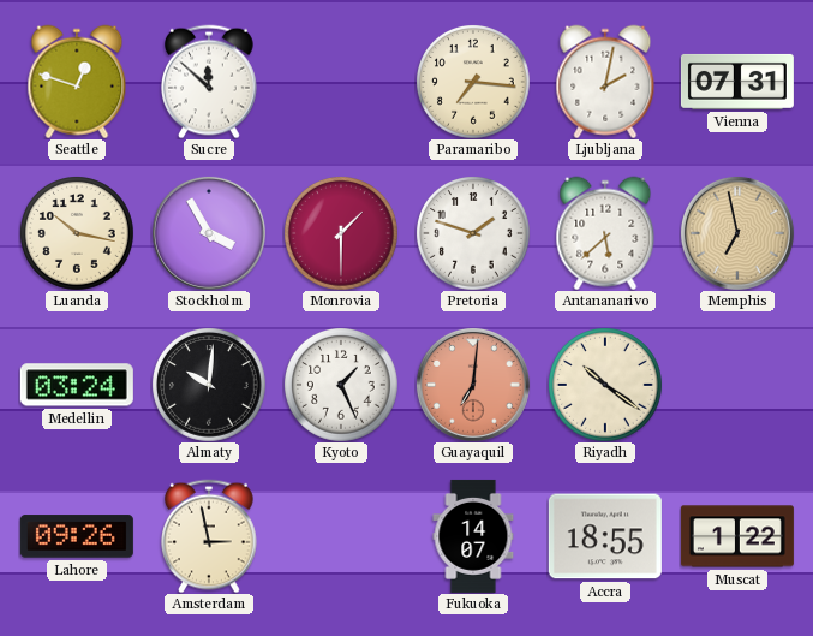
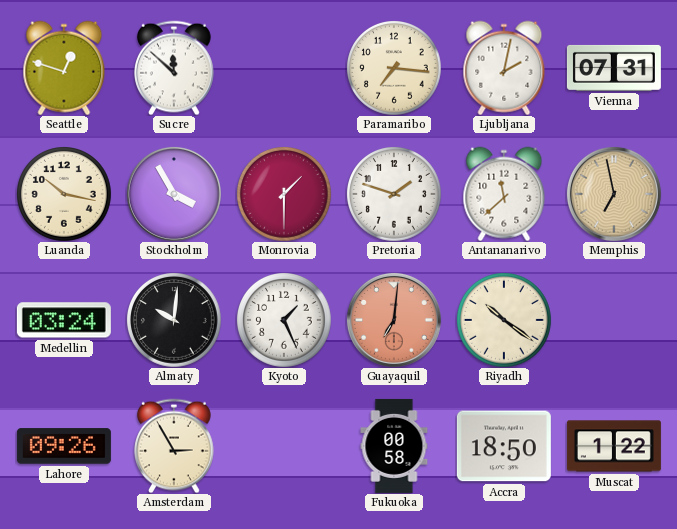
Antananarivo: 5:38 -> 11:38
Amsterdam: 2:58 -> 2:55
Fukuoka: 14:07 -> 00:58
Accra: 18:55 -> 18:50
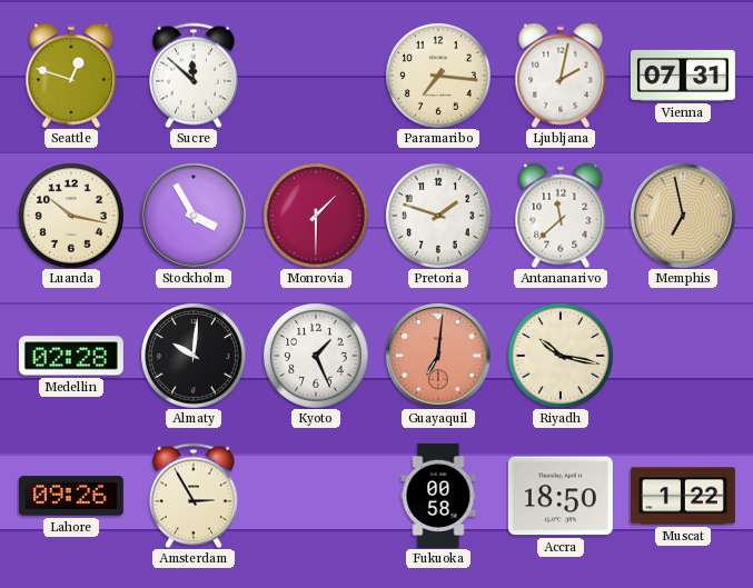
Medellin: 03:24 -> 02:28
Riyadh: 10:21 -> 10:17
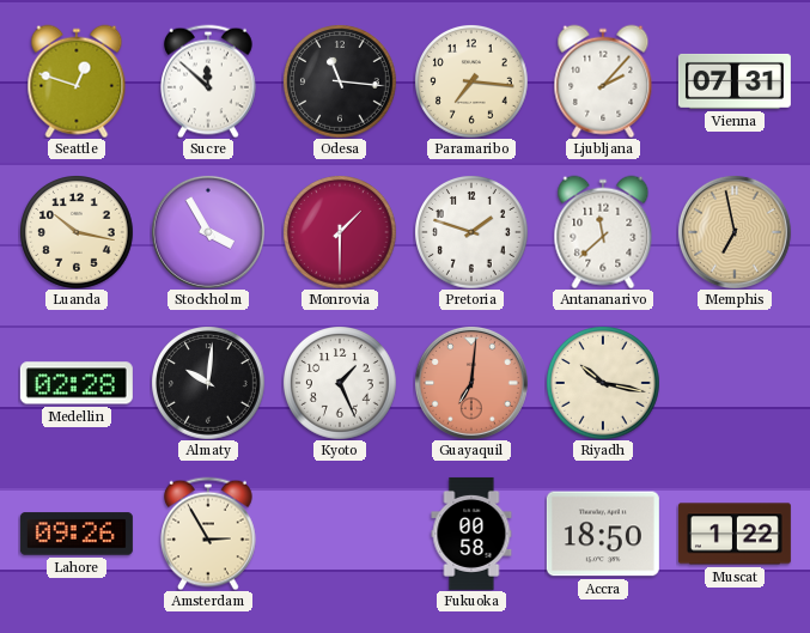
Odesa: none -> 11:16
Ljubljana: 2:02 -> 2:07
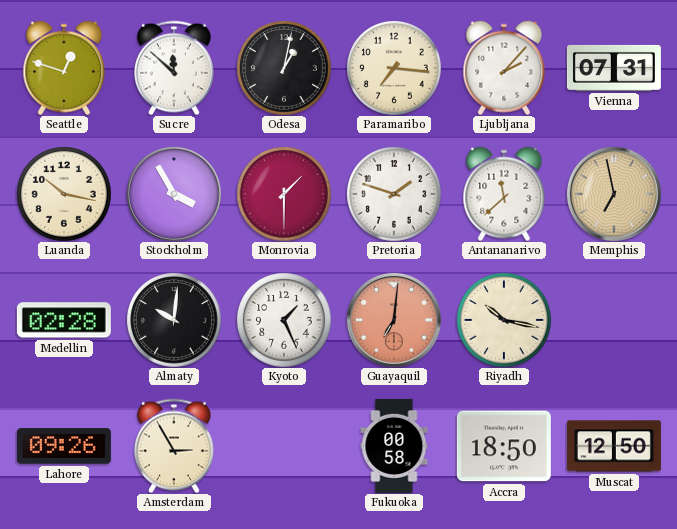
Odesa: 11:16 -> 1:02
Muscat: 1:22 -> 12:50
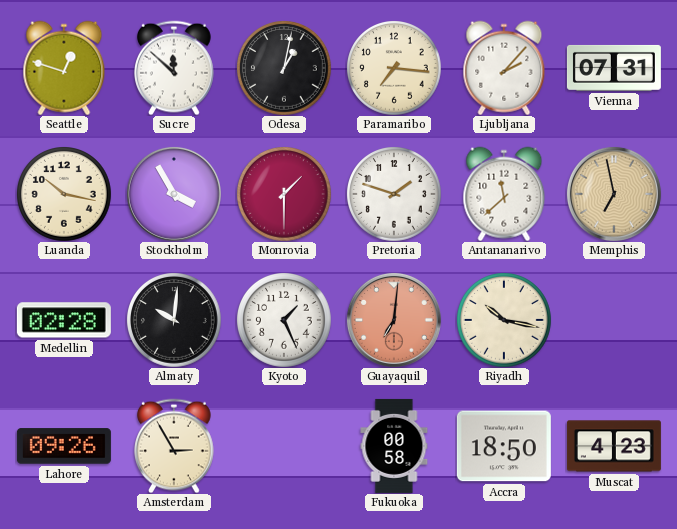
Muscat: 12:50 -> 4:23
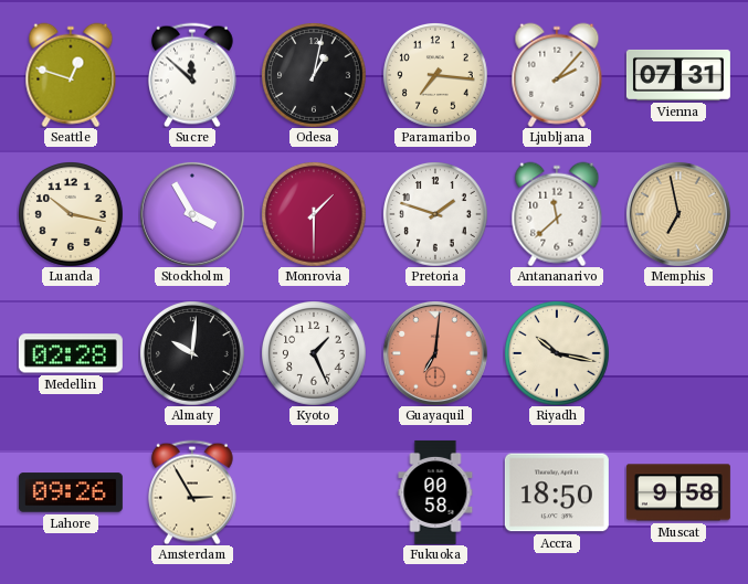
Muscat: 4:23 -> 9:58
